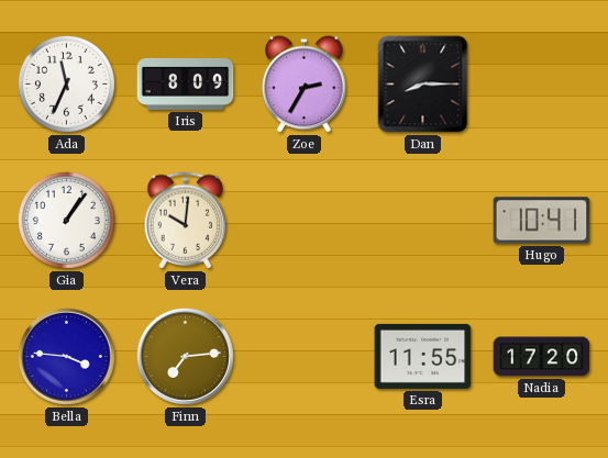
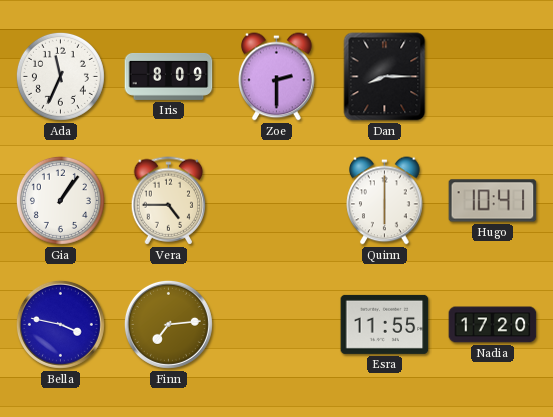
Zoe: 2:35 -> 2:30
Vera: 10:01 -> 4:45
Quinn: none -> 6:00
Bella: 3:46 -> 3:47
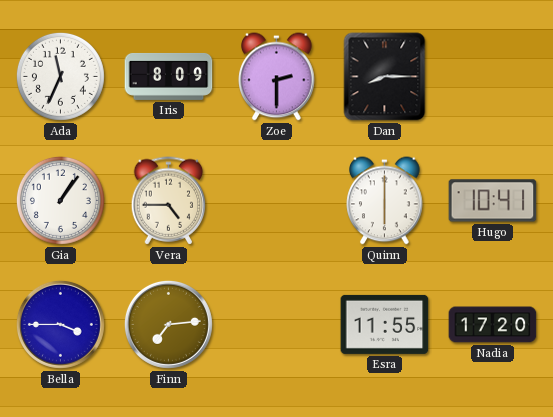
Bella: 3:47 -> 3:45
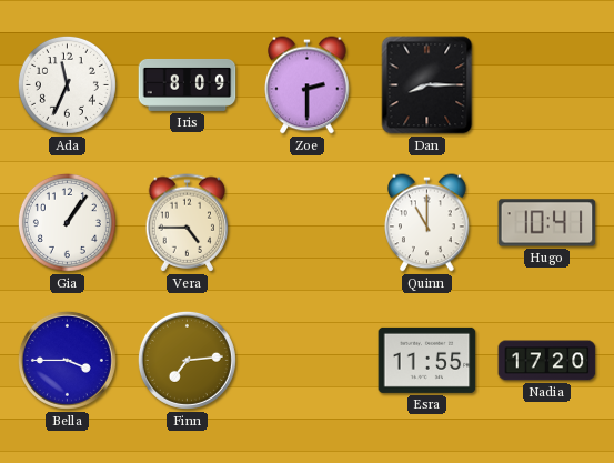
Quinn: 6:00 -> 11:00
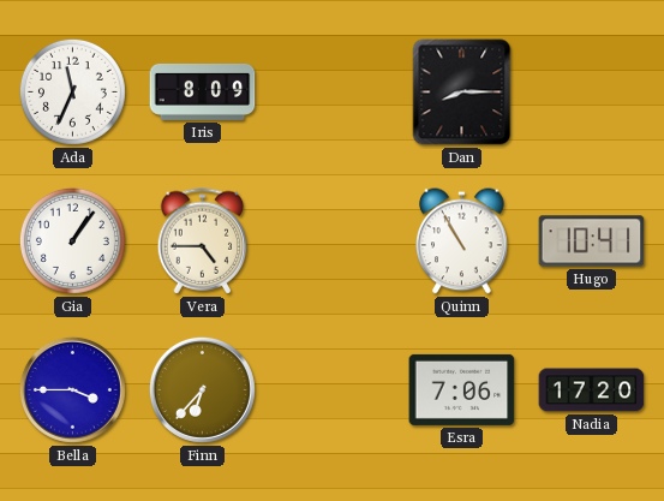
Zoe: 2:30 -> none
Quinn: 11:00 -> 10:55
Finn: 7:14 -> 6:37
Esra: 11:55 -> 7:06
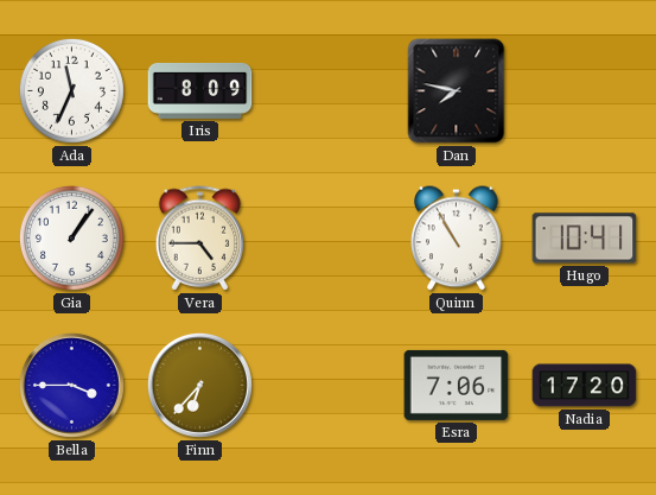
Dan: 8:15 -> 7:47
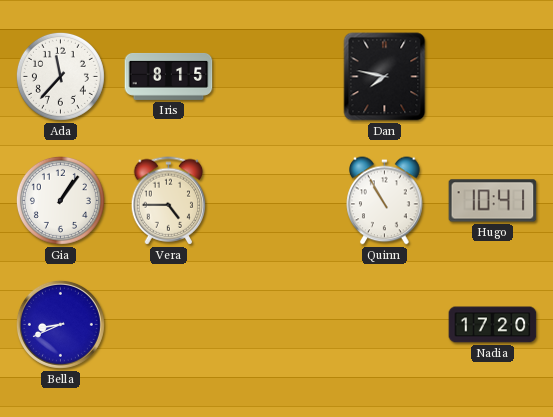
Ada: 11:34 -> 11:37
Iris: 8:09 -> 8:15
Bella: 3:45 -> 8:41
Finn: 6:37 -> none
Esra: 7:06 -> none
